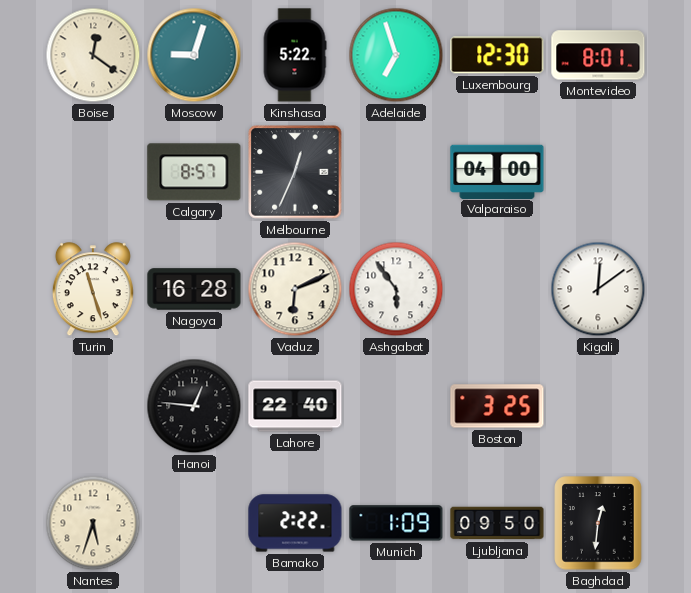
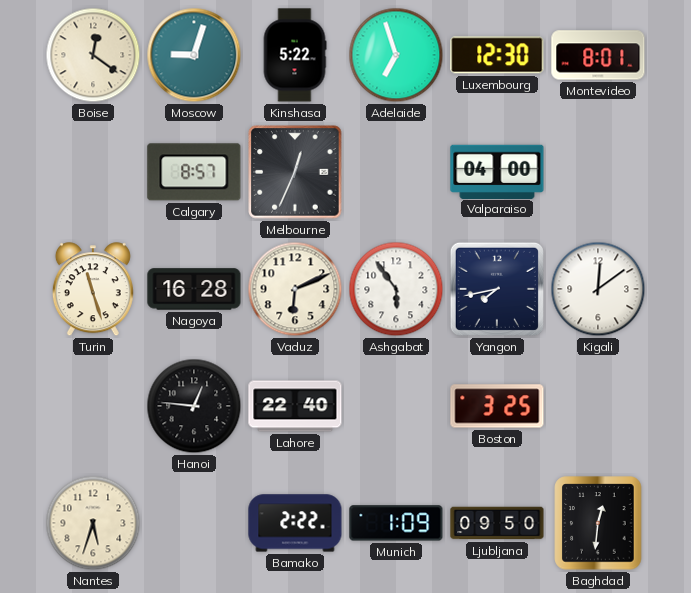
Yangon: none -> 7:43
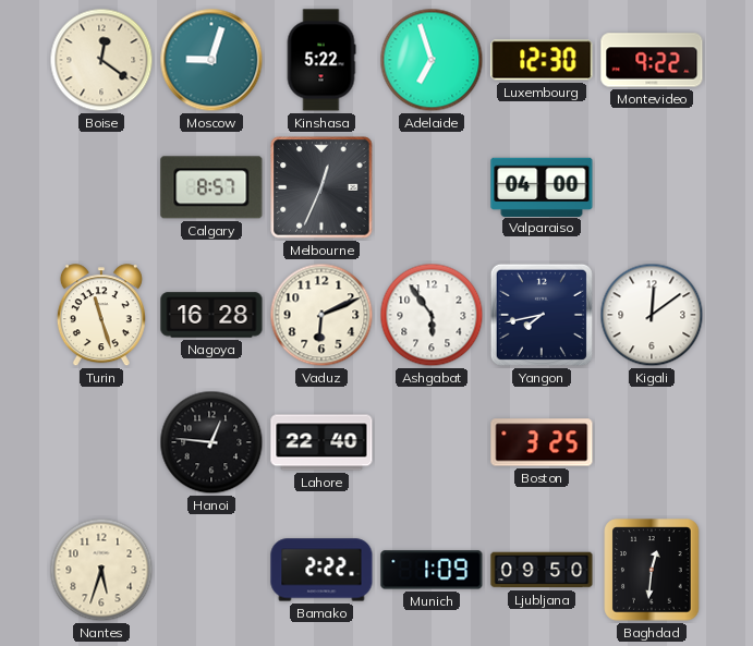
Montevideo: 8:01 -> 9:22
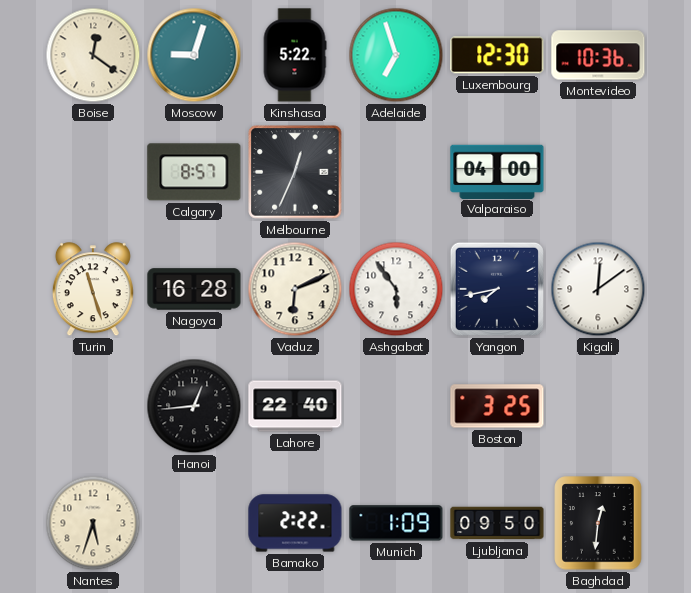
Montevideo: 9:22 -> 10:36
Hanoi: 12:46 -> 12:44
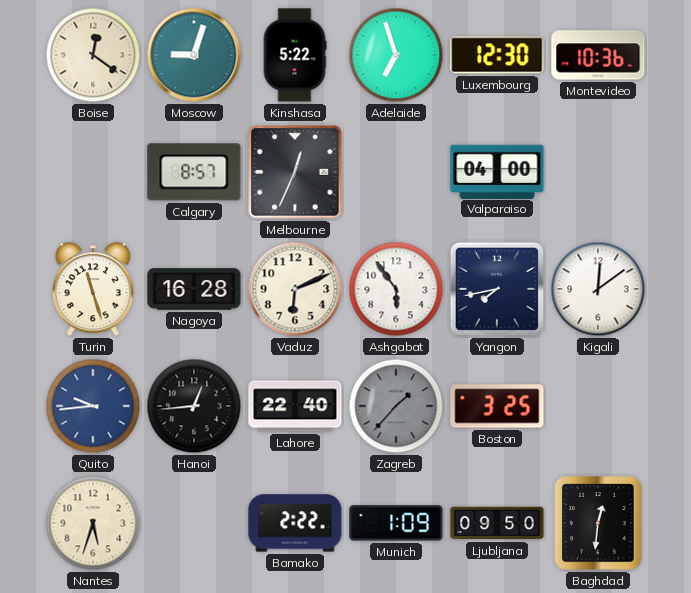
Quito: none -> 9:44
Zagreb: none -> 1:37
